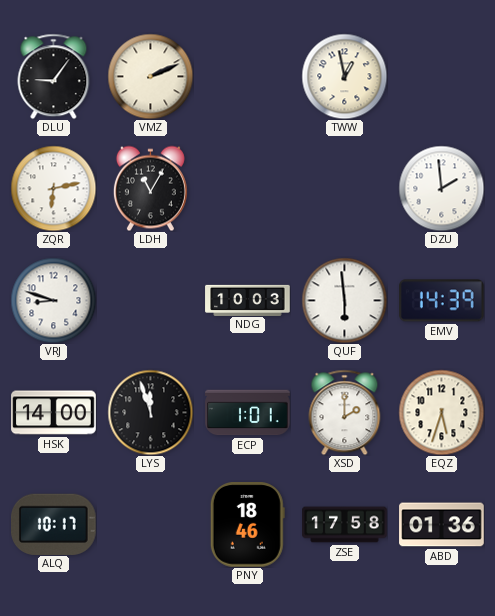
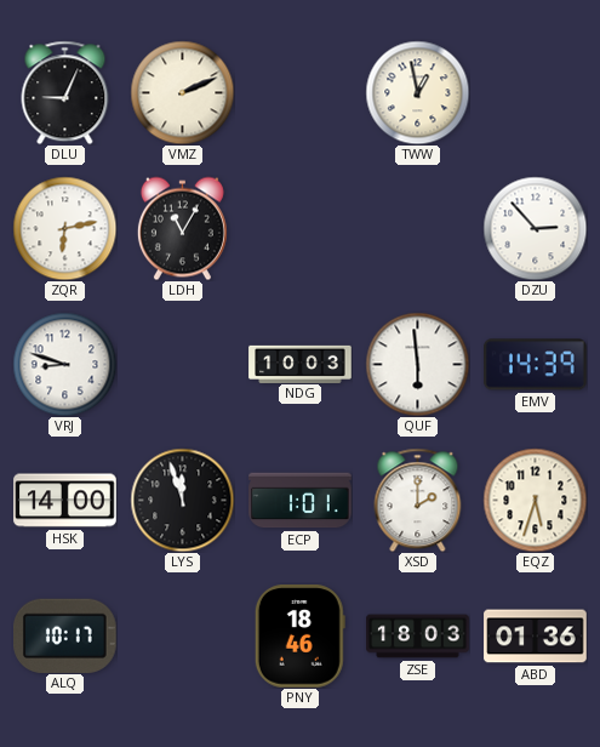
DLU: 9:06 -> 9:04
DZU: 1:59 -> 2:53
ZSE: 17:58 -> 18:03
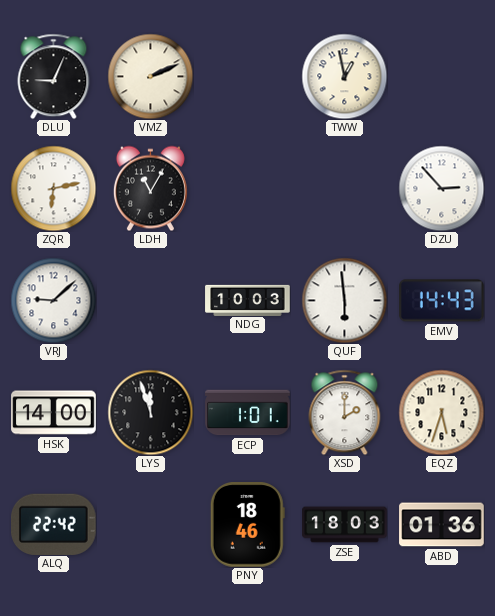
VRJ: 8:48 -> 9:08
EMV: 14:39 -> 14:43
ALQ: 10:17 -> 22:42
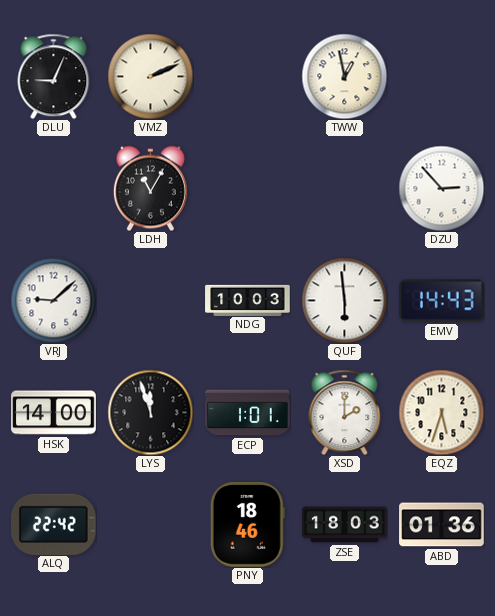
ZQR: 6:13 -> none
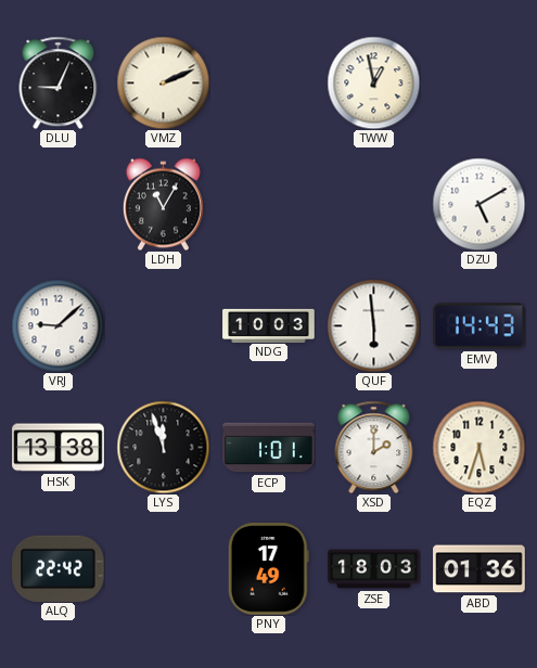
DZU: 2:53 -> 5:10
HSK: 14:00 -> 13:38
PNY: 18:46 -> 17:49
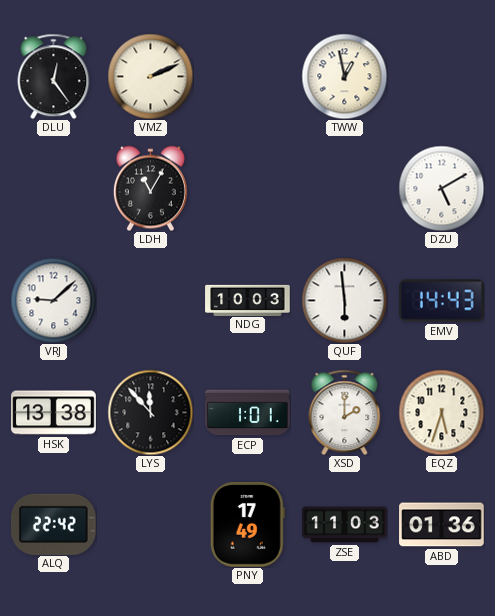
DLU: 9:04 -> 12:24
LYS: 11:57 -> 11:53
ZSE: 18:03 -> 11:03
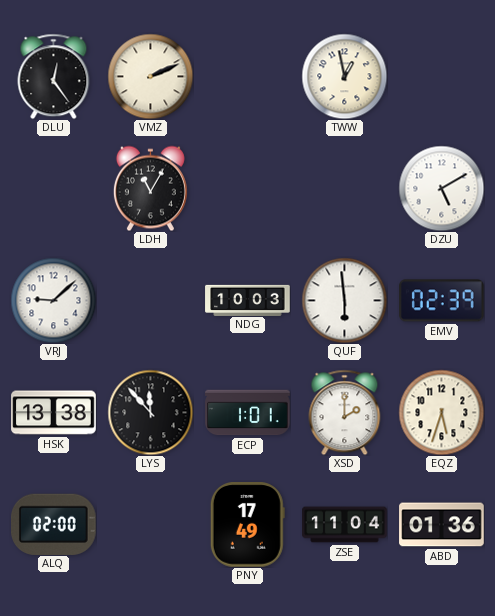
EMV: 14:43 -> 02:39
ALQ: 22:42 -> 02:00
ZSE: 11:03 -> 11:04
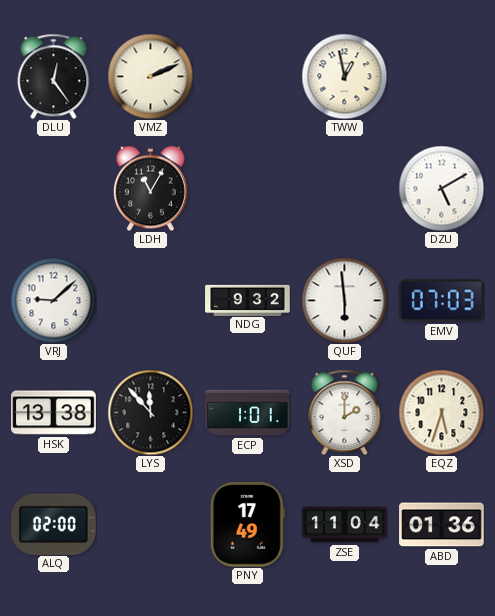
NDG: 10:03 -> 9:32
EMV: 02:39 -> 07:03
